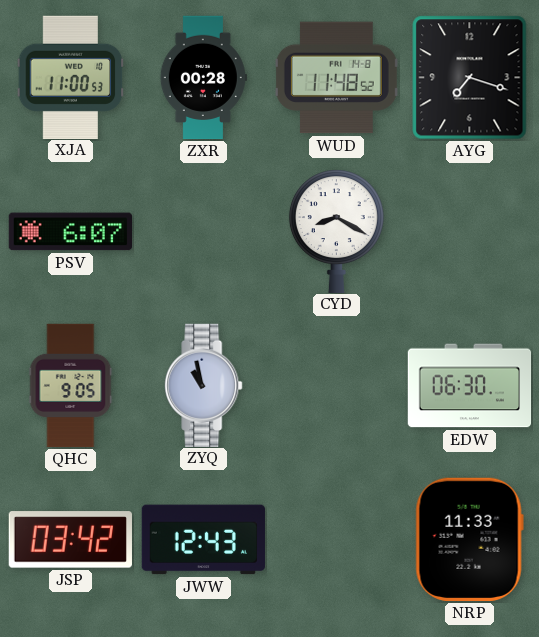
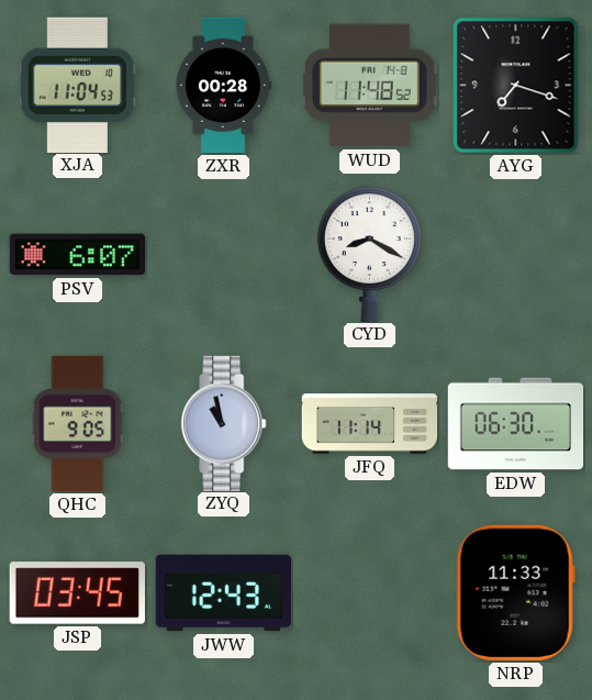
XJA: 11:00 -> 11:04
JFQ: none -> 11:14
JSP: 03:42 -> 03:45
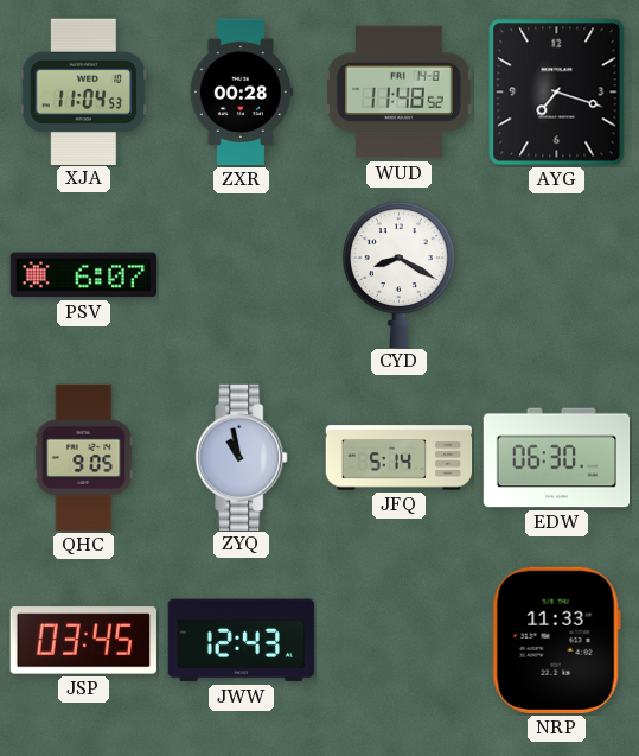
JFQ: 11:14 -> 5:14
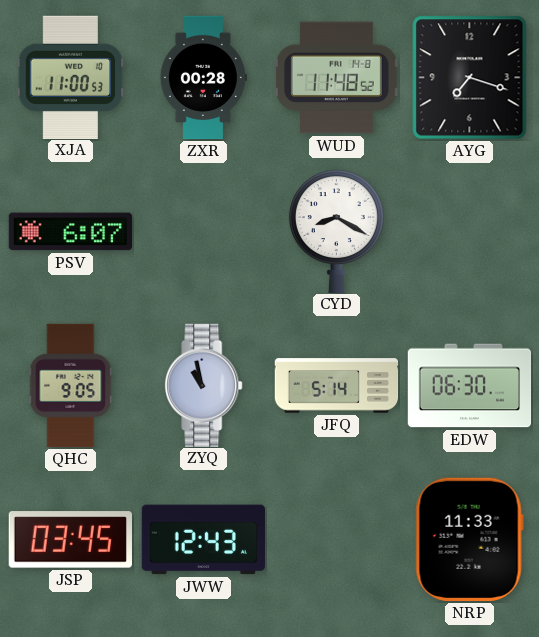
XJA: 11:04 -> 11:00
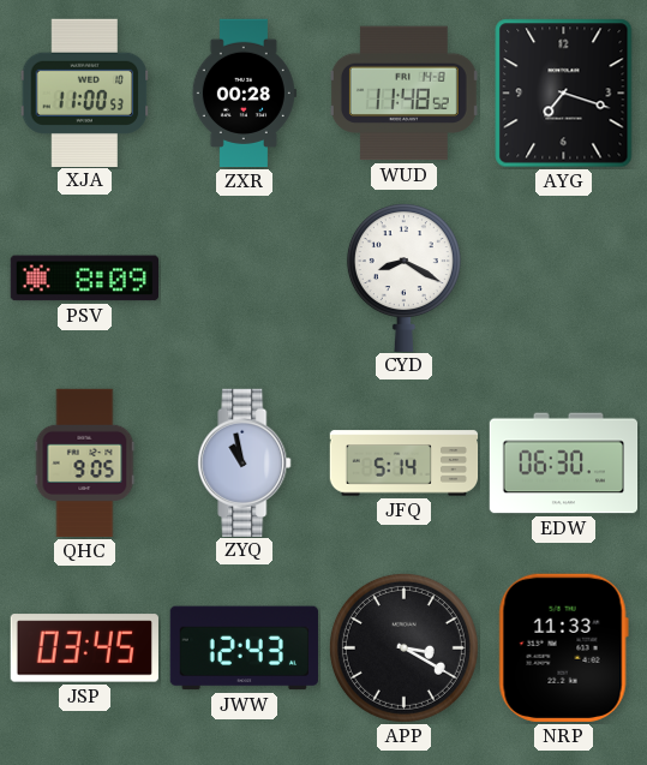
PSV: 6:07 -> 8:09
APP: none -> 3:20
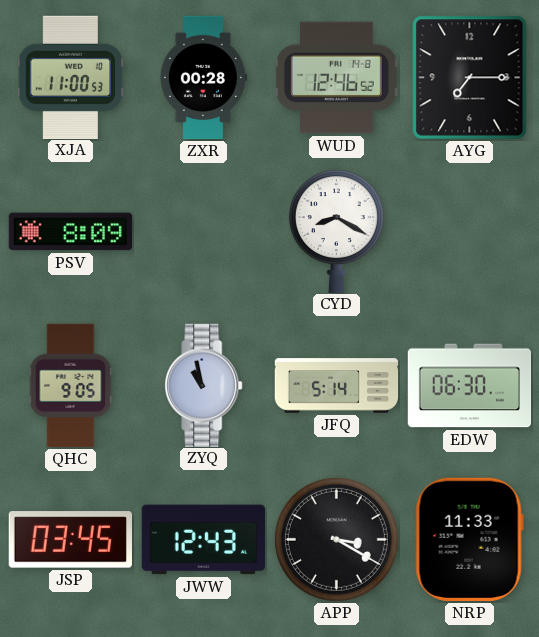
WUD: 11:48 -> 12:46
AYG: 7:18 -> 7:15
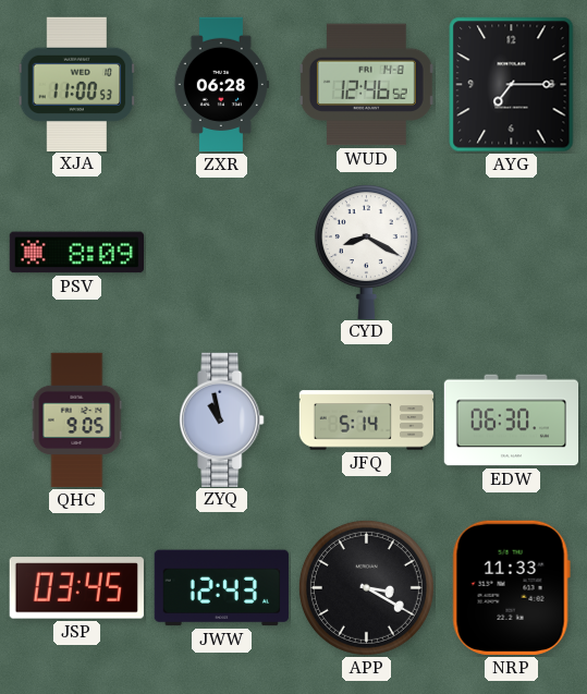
ZXR: 00:28 -> 06:28
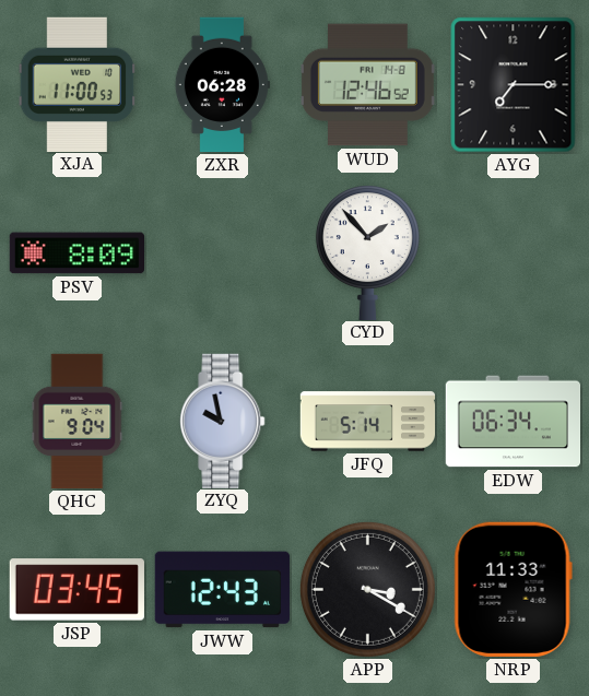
CYD: 8:20 -> 1:53
QHC: 9:05 -> 9:04
ZYQ: 10:58 -> 9:58
EDW: 06:30 -> 06:34
